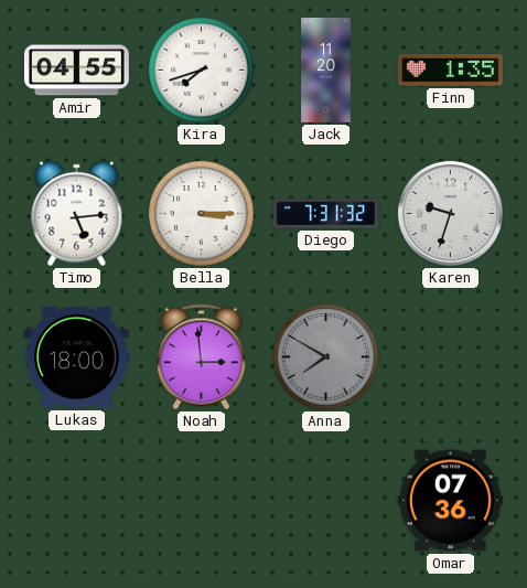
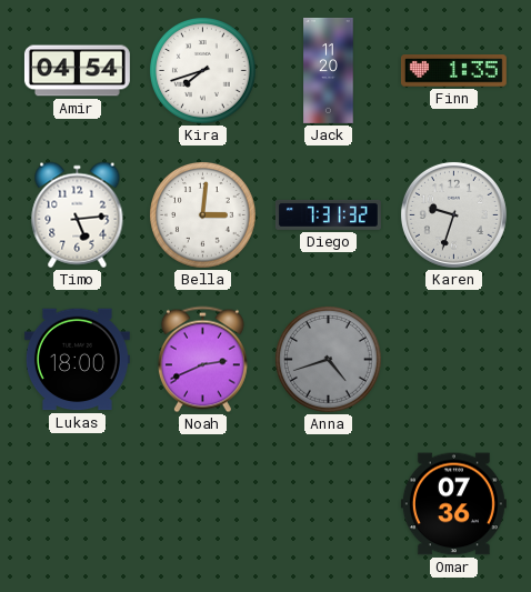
Amir: 04:55 -> 04:54
Bella: 3:15 -> 3:01
Noah: 2:59 -> 2:41
Anna: 7:50 -> 4:42
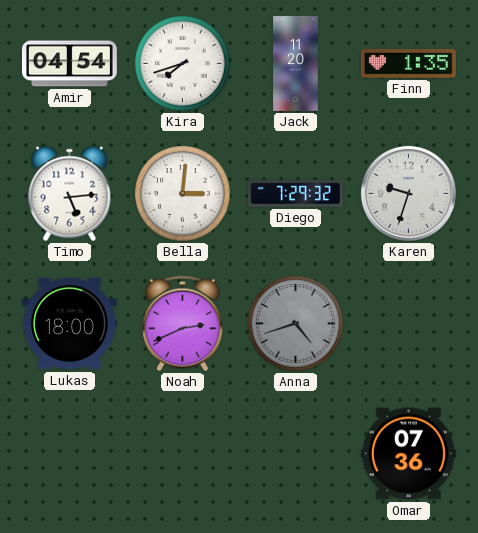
Diego: 7:31 -> 7:29
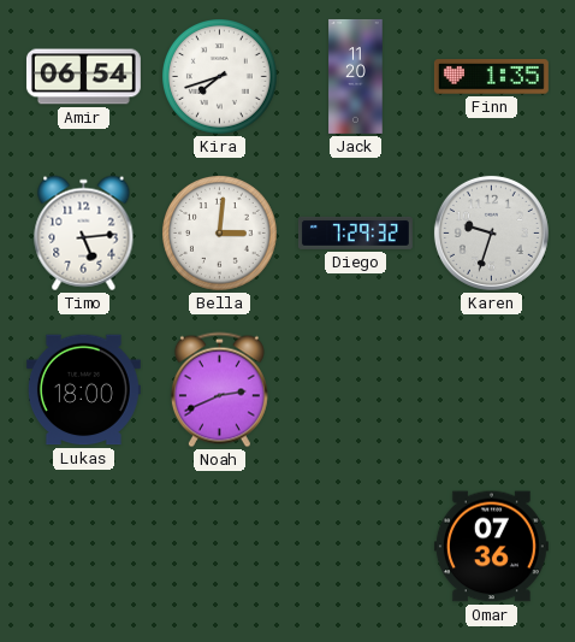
Amir: 04:54 -> 06:54
Anna: 4:42 -> none
